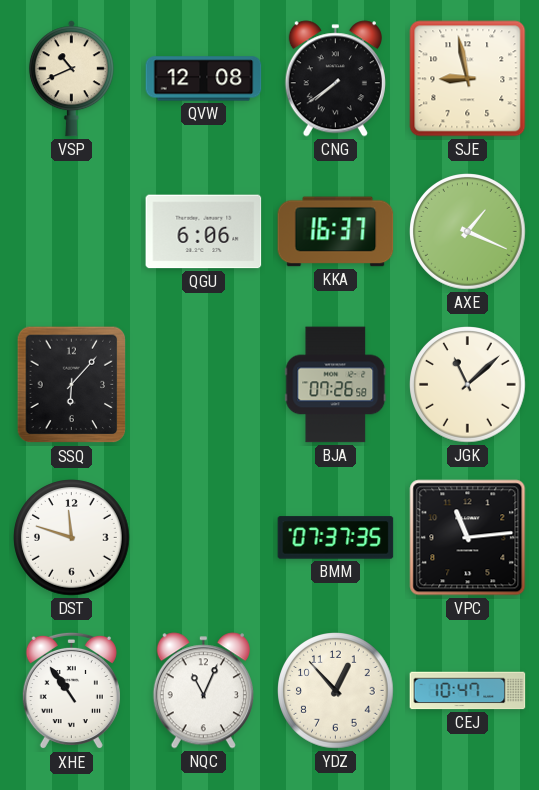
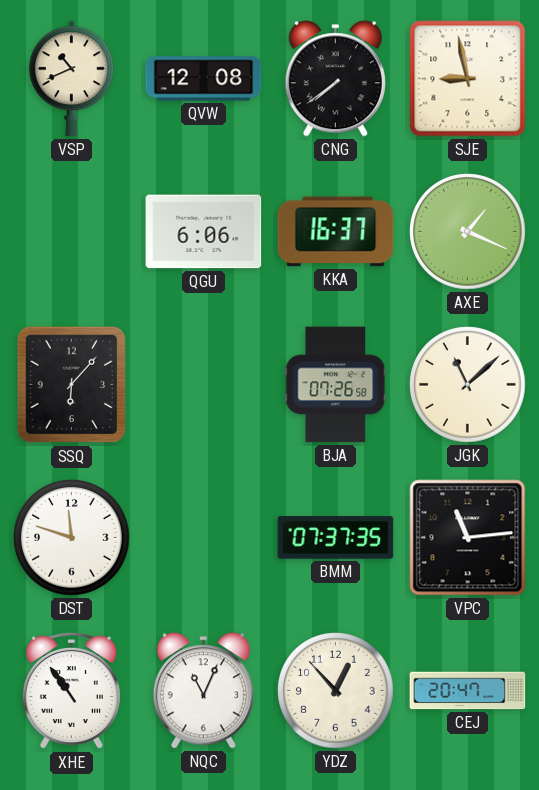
CEJ: 10:47 -> 20:47
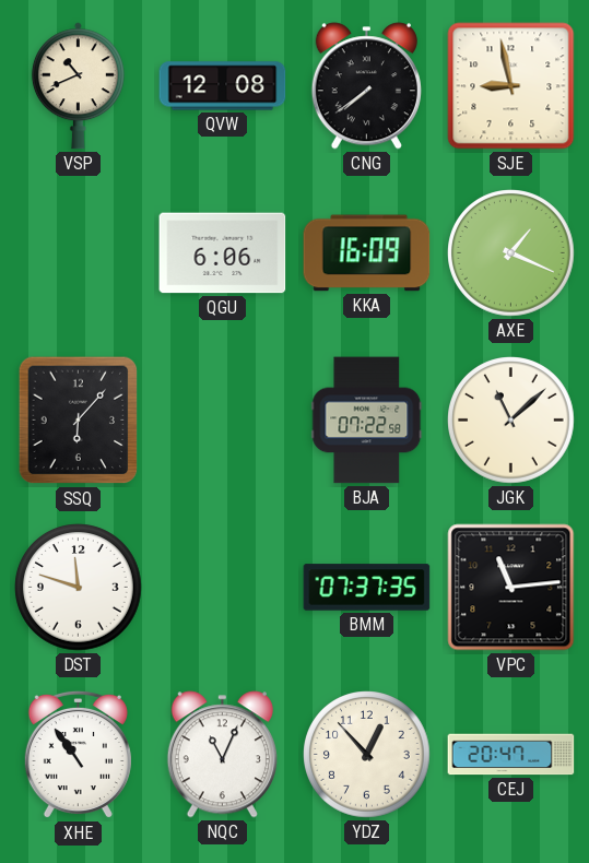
KKA: 16:37 -> 16:09
BJA: 07:26 -> 07:22
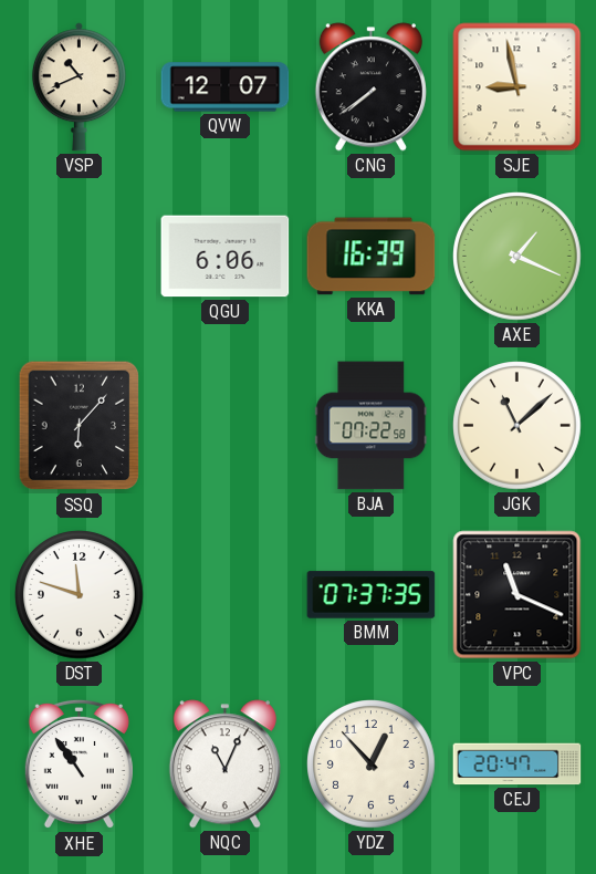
QVW: 12:08 -> 12:07
KKA: 16:09 -> 16:39
VPC: 11:14 -> 11:19
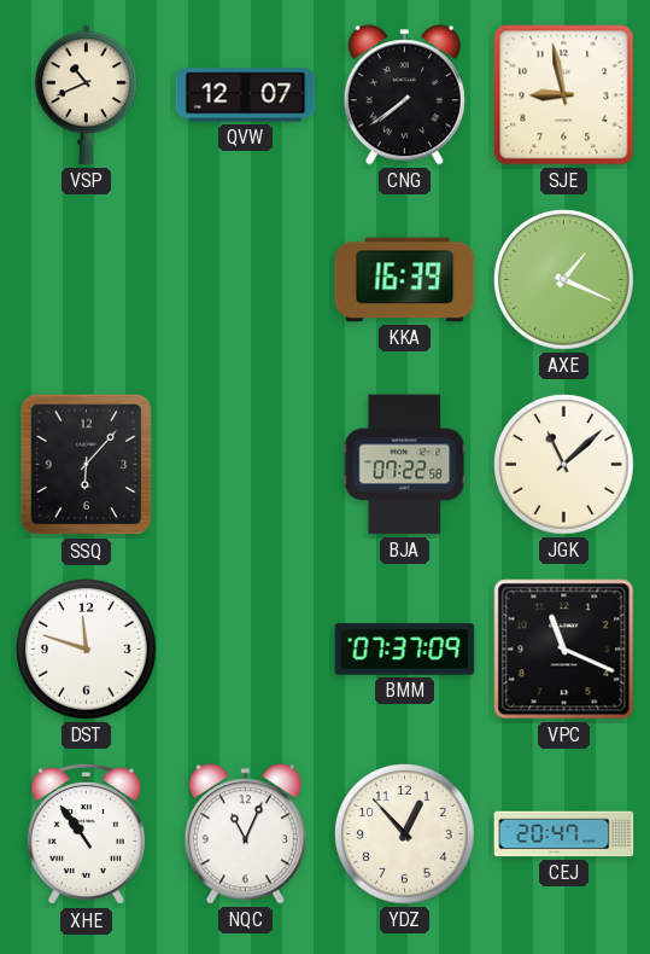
QGU: 6:06 -> none
BMM: 07:37:35 -> 07:37:09
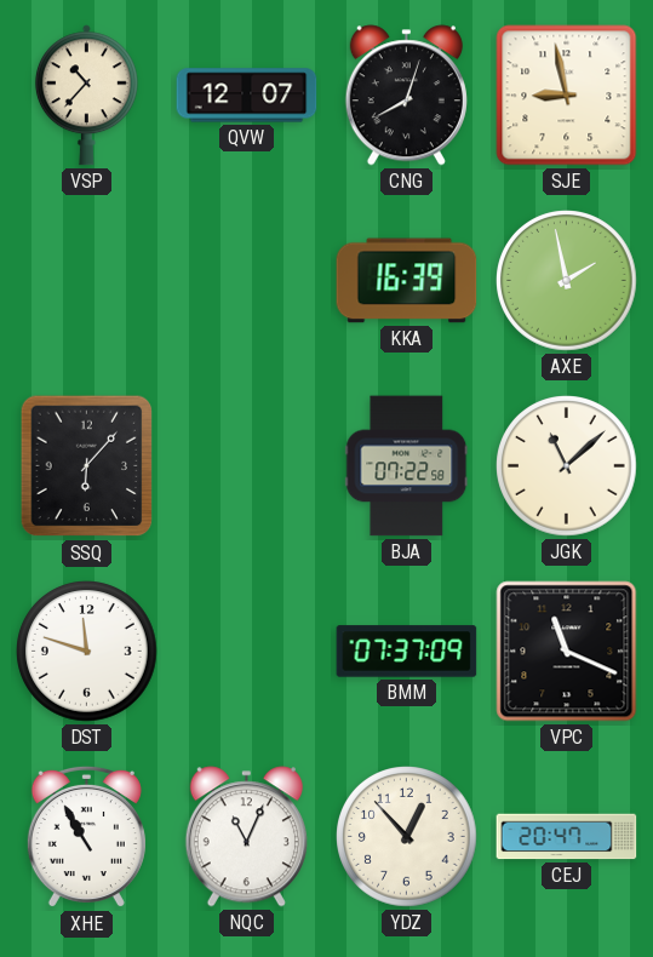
VSP: 10:41 -> 10:37
CNG: 7:39 -> 8:03
AXE: 1:19 -> 1:58
XHE: 10:54 -> 10:55
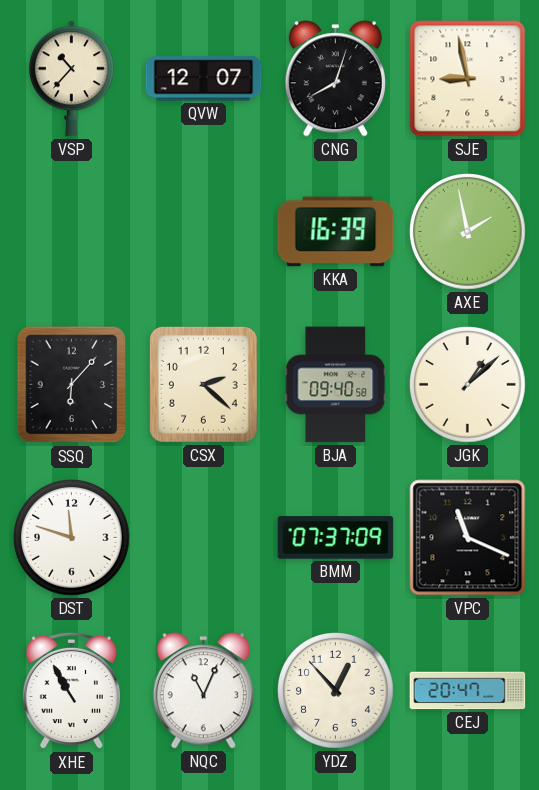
CSX: none -> 2:22
BJA: 07:22 -> 09:40
JGK: 11:08 -> 1:08
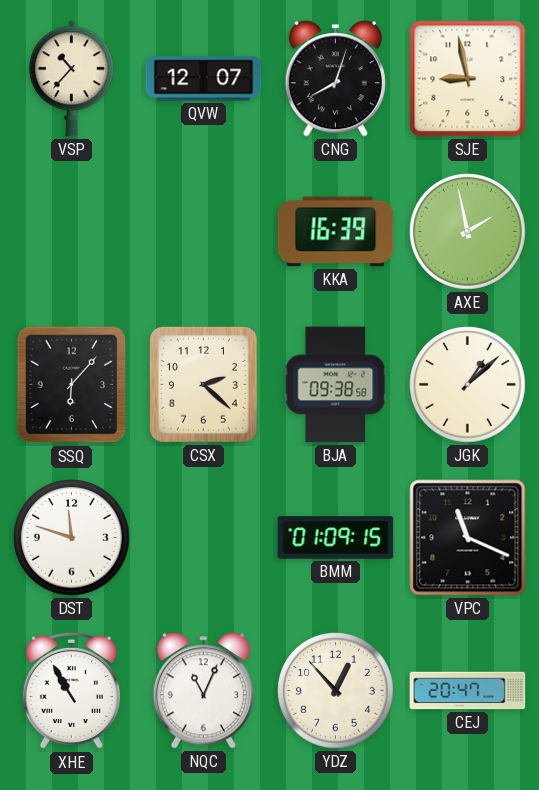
BJA: 09:40 -> 09:38
BMM: 07:37 -> 01:09
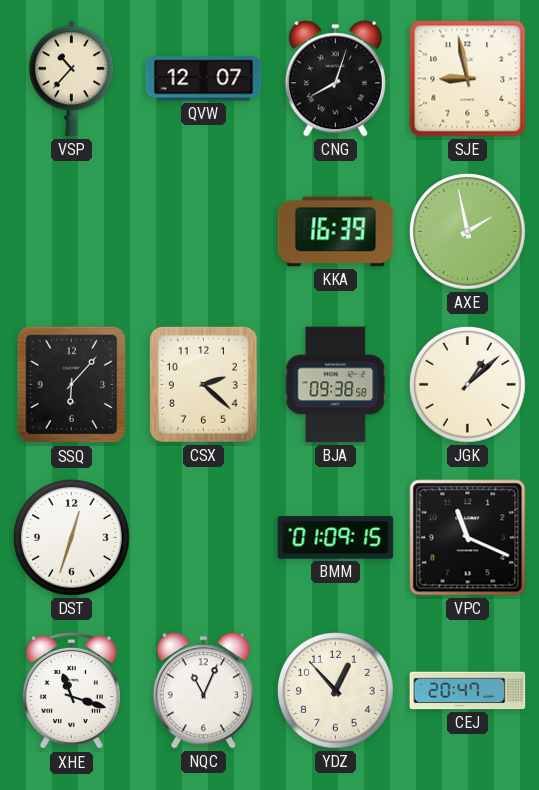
DST: 11:48 -> 12:33
XHE: 10:55 -> 11:18
